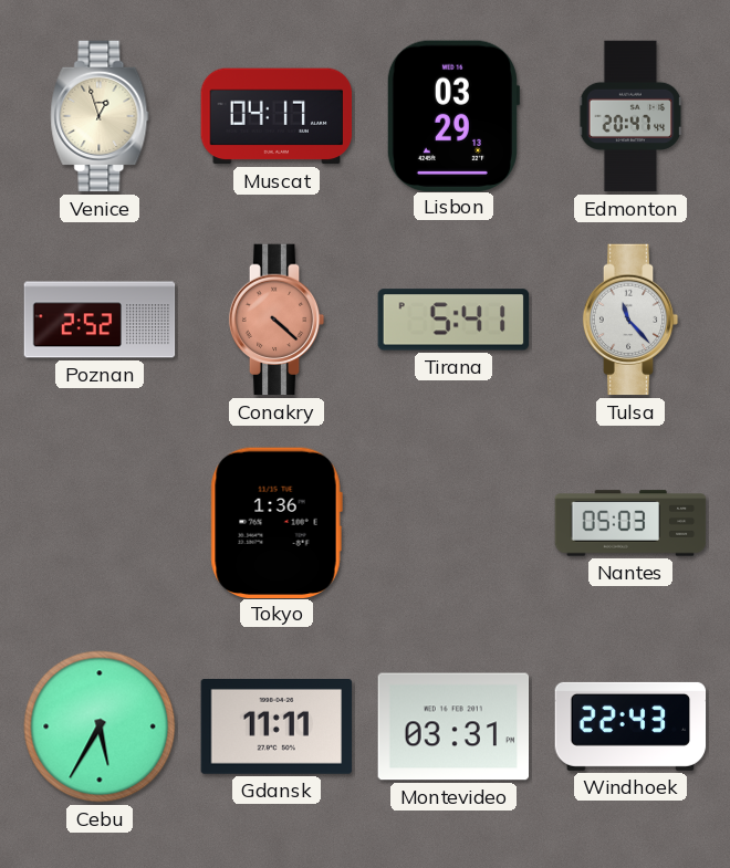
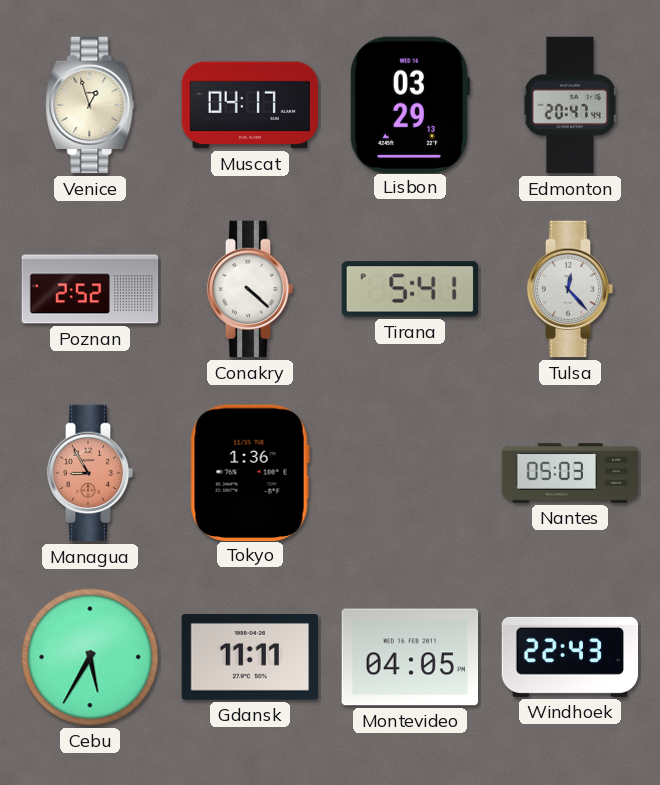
Conakry dial: salmon -> white
Tulsa: 11:23 -> 12:23
Managua: none -> 8:55
Montevideo: 03:31 -> 04:05
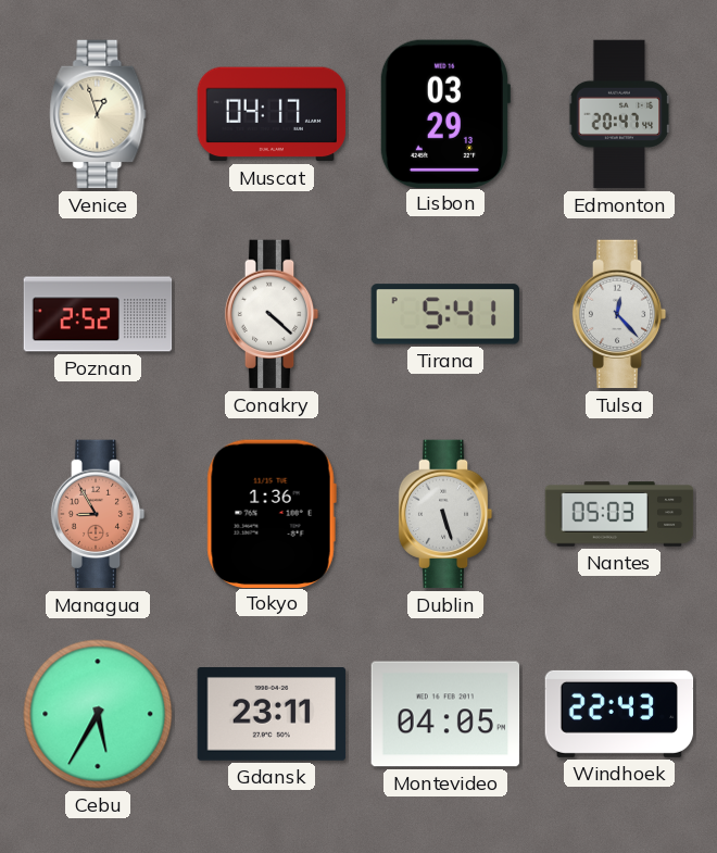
Dublin: none -> 5:27
Gdansk: 11:11 -> 23:11
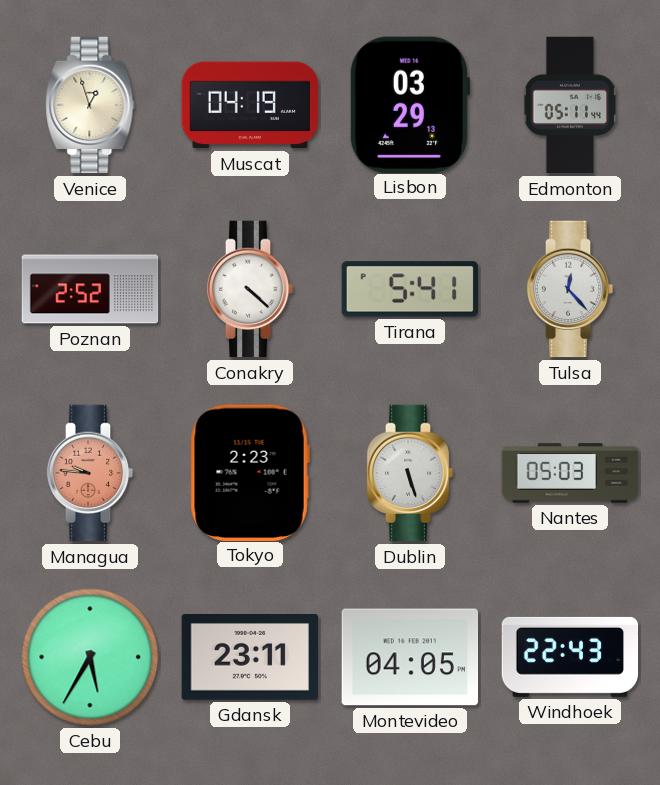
Muscat: 04:17 -> 04:19
Edmonton: 20:47 -> 05:11
Managua: 8:55 -> 9:46
Tokyo: 1:36 -> 2:23
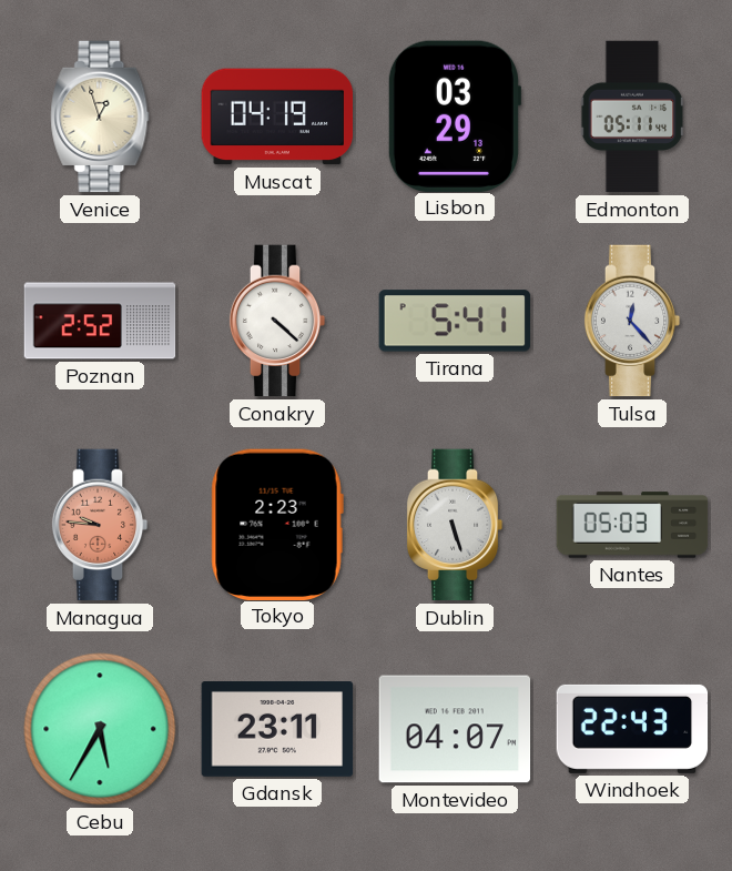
Montevideo: 04:05 -> 04:07
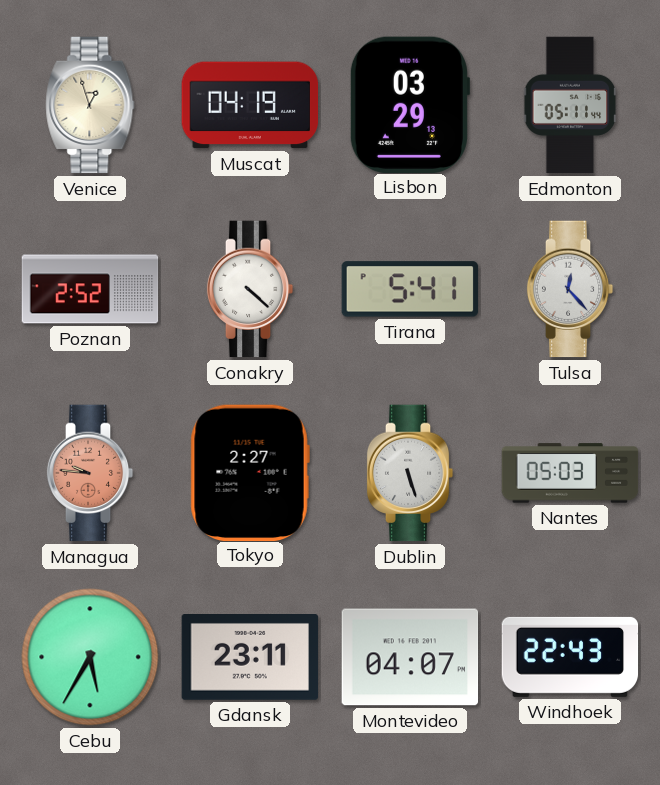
Tokyo: 2:23 -> 2:27
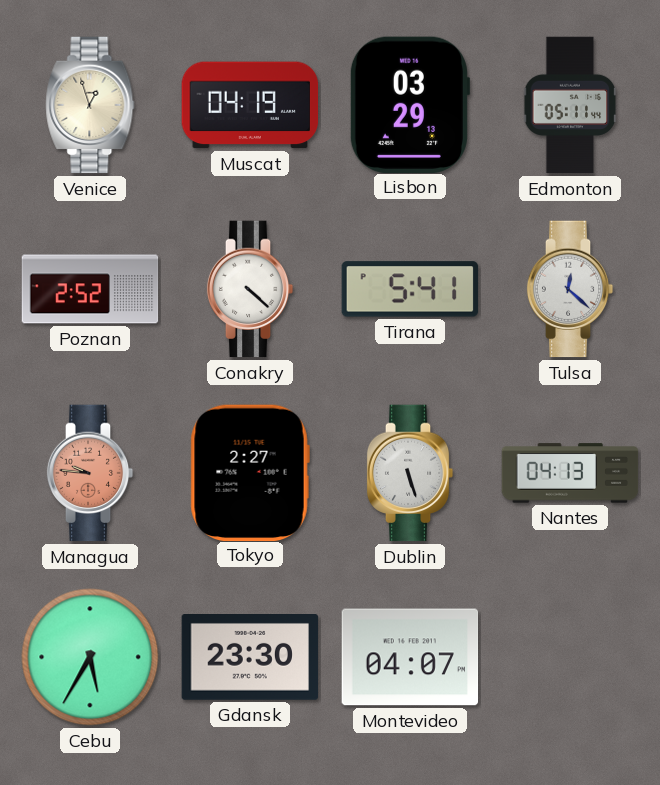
Tulsa: 12:23 -> 12:22
Nantes: 05:03 -> 04:13
Gdansk: 23:11 -> 23:30
Windhoek: 22:43 -> none
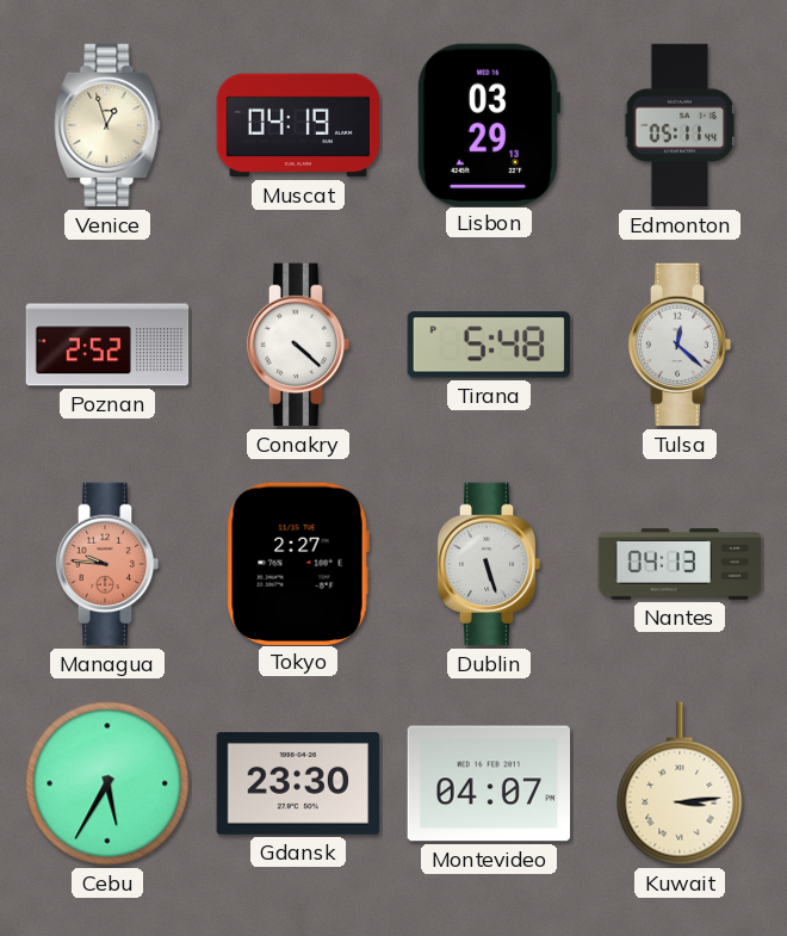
Tirana: 5:41 -> 5:48
Kuwait: none -> 3:14
